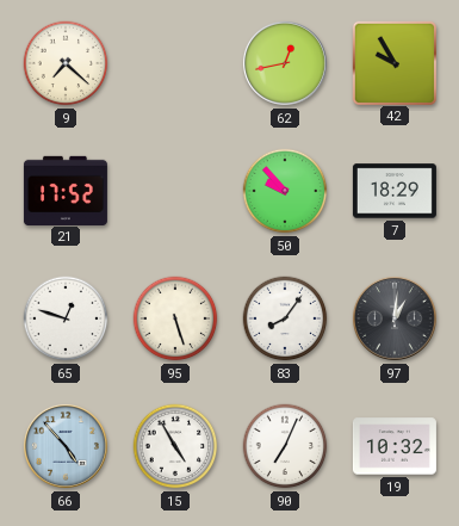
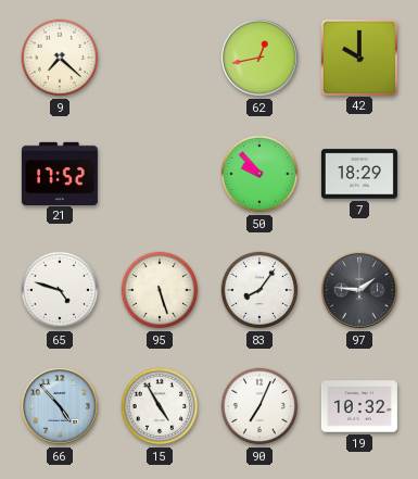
42: 9:55 -> 10:00
65: 12:48 -> 4:48
97: 1:01 -> 1:46
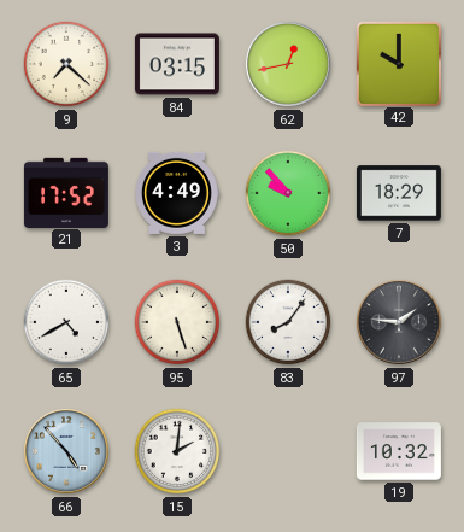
84: none -> 03:15
3: none -> 4:49
65: 4:48 -> 4:40
15: 4:55 -> 2:01
90: 7:04 -> none
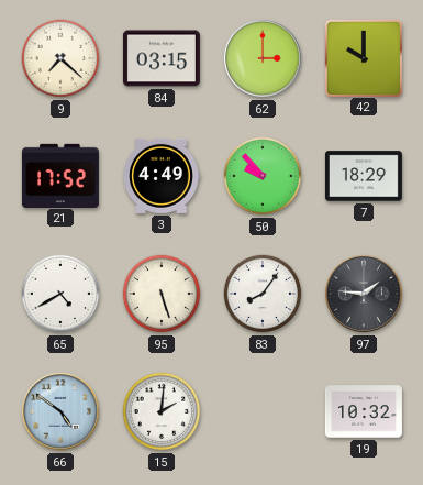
62: 12:43 -> 3:00
66: 4:53 -> 4:51
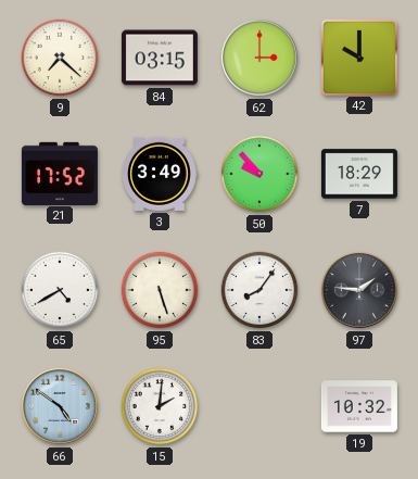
3: 4:49 -> 3:49
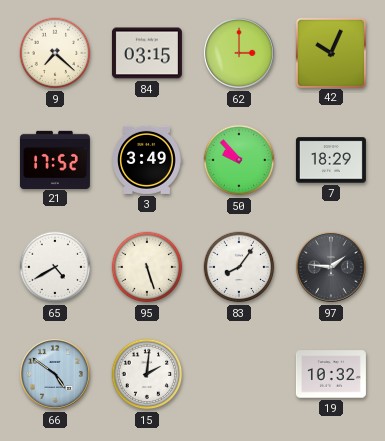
42: 10:00 -> 10:04
